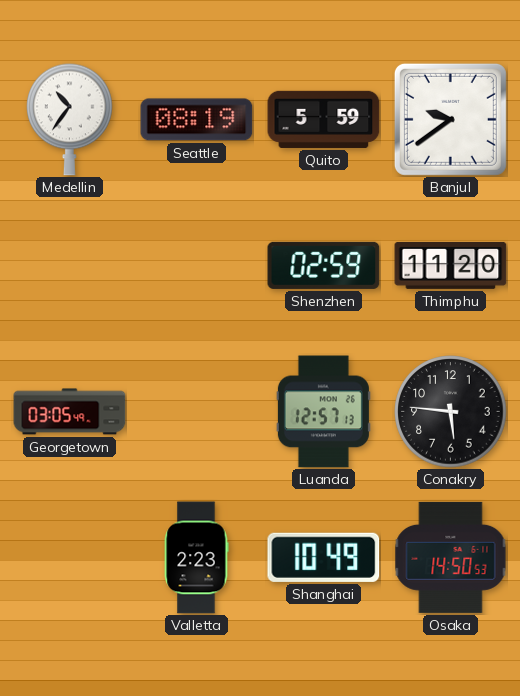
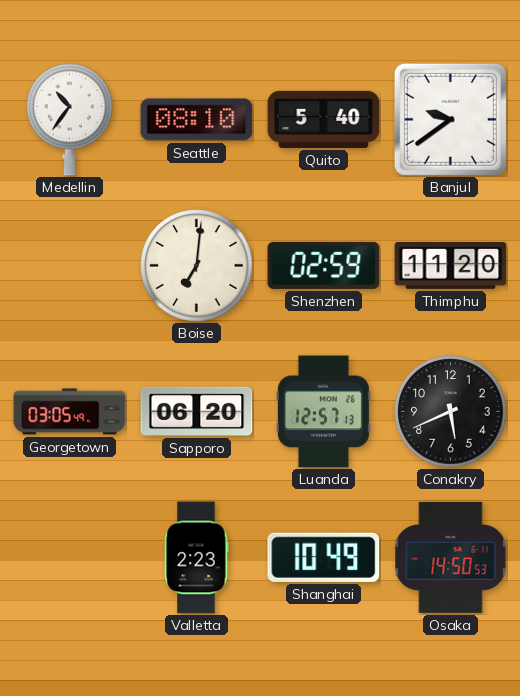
Seattle: 08:19 -> 08:10
Quito: 5:59 -> 5:40
Boise: none -> 7:01
Sapporo: none -> 06:20
Conakry: 5:46 -> 5:41
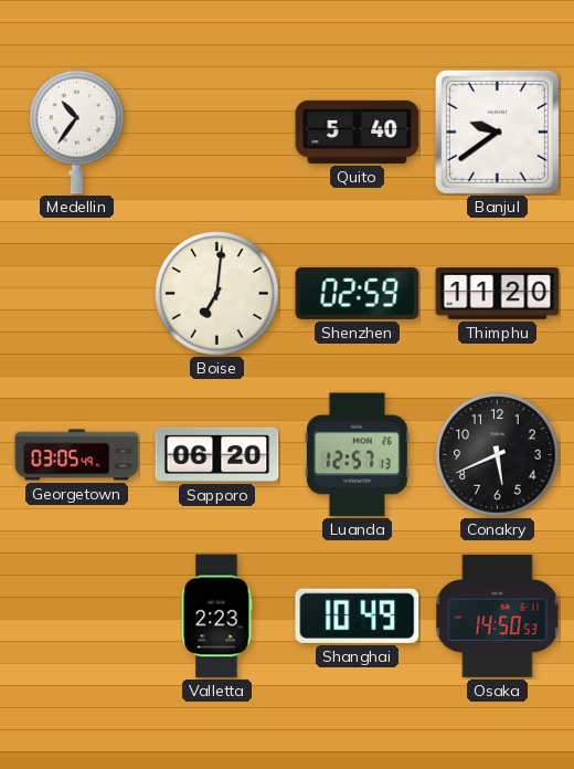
Seattle: 08:10 -> none
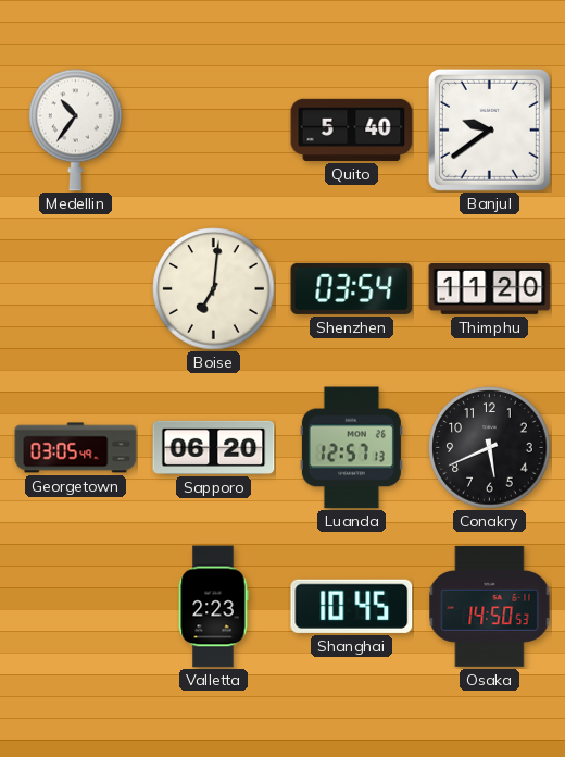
Shenzhen: 02:59 -> 03:54
Shanghai: 10:49 -> 10:45
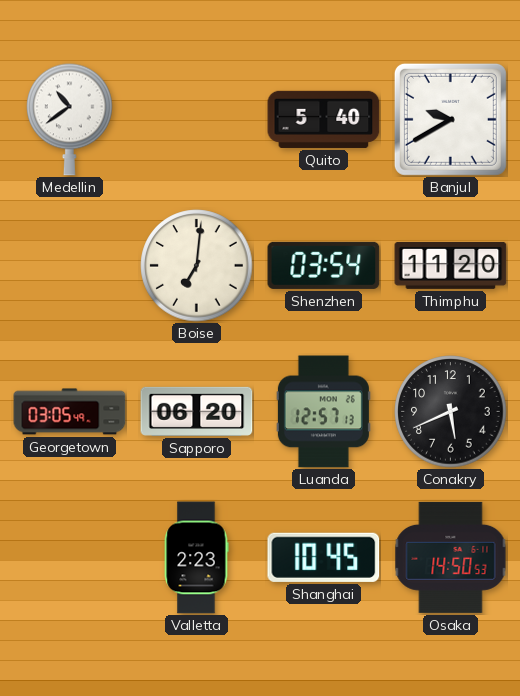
Medellin: 10:36 -> 10:39
Banjul: 9:39 -> 9:40
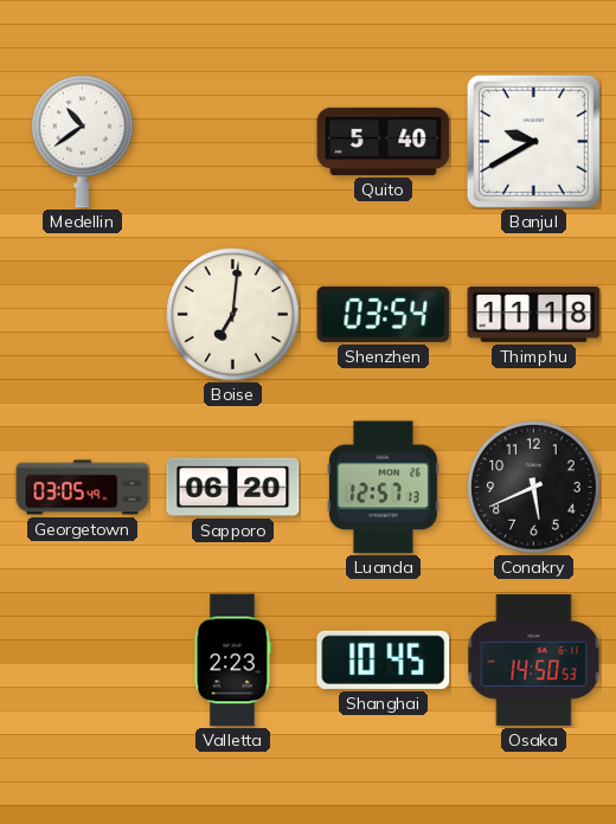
Thimphu: 11:20 -> 11:18
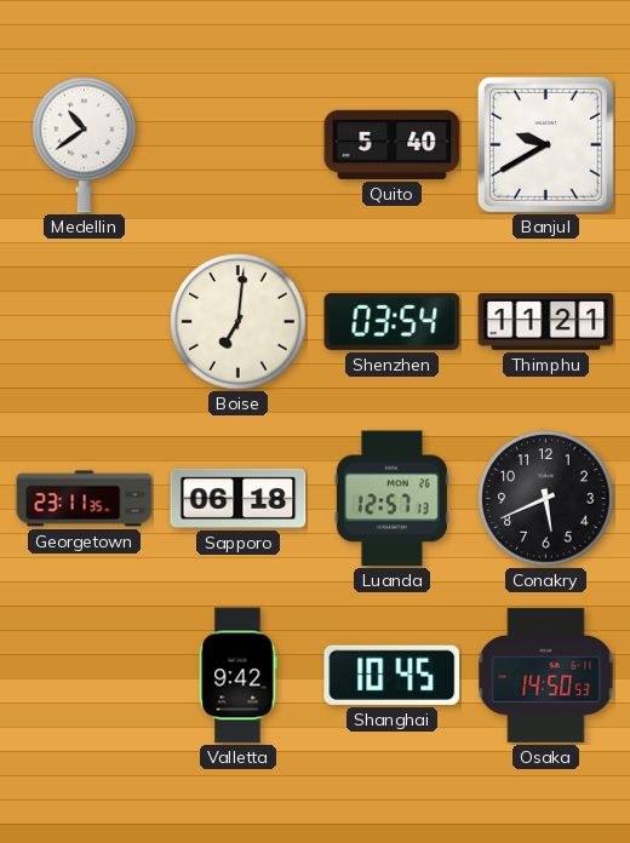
Thimphu: 11:18 -> 11:21
Georgetown: 03:05 -> 23:11
Sapporo: 06:20 -> 06:18
Valletta: 2:23 -> 9:42
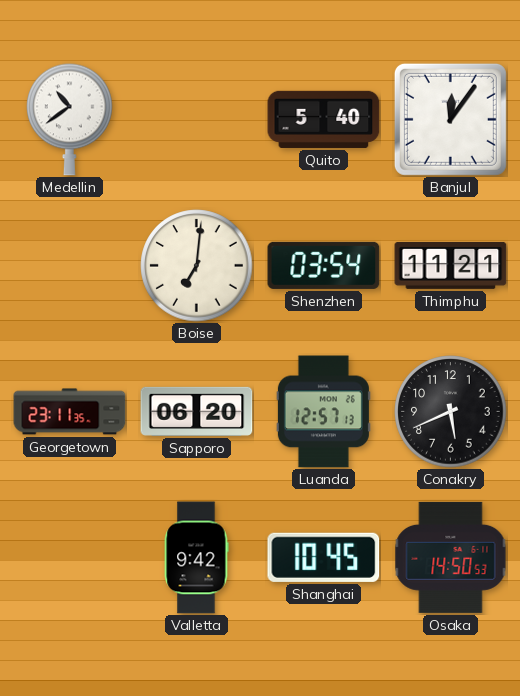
Banjul: 9:40 -> 12:06
Sapporo: 06:18 -> 06:20
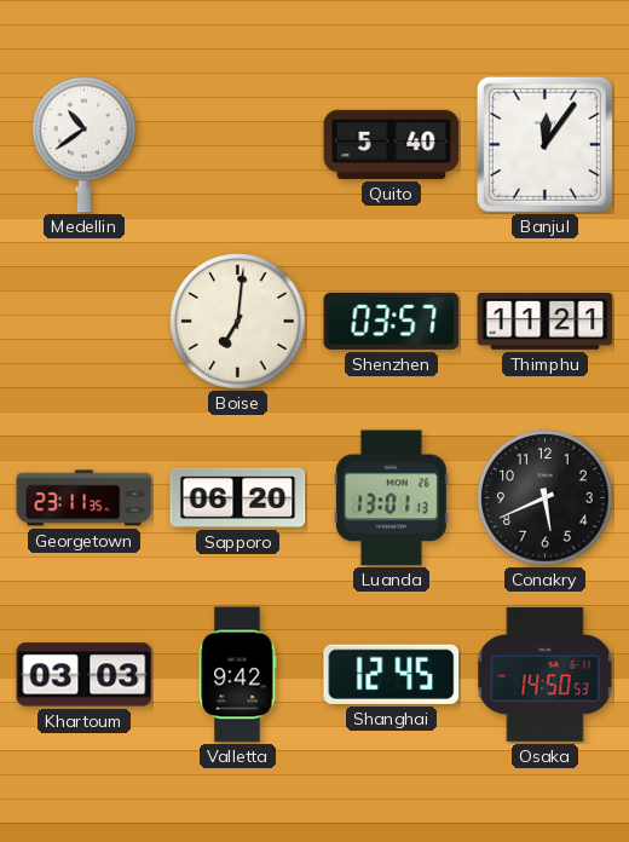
Shenzhen: 03:54 -> 03:57
Luanda: 12:57 -> 13:01
Khartoum: none -> 03:03
Shanghai: 10:45 -> 12:45
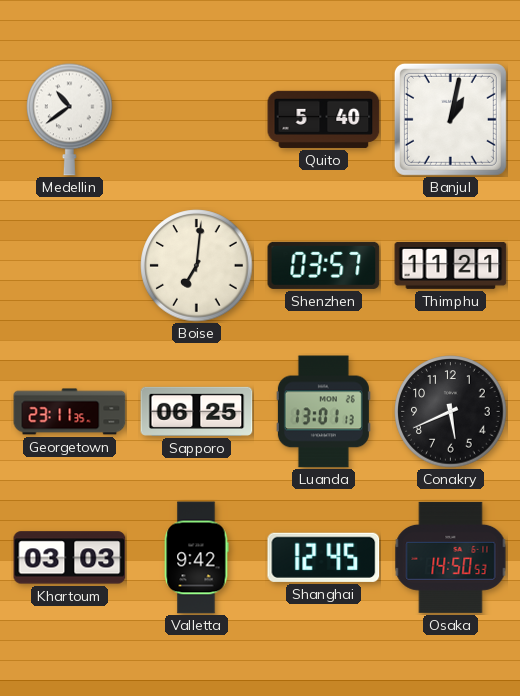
Banjul: 12:06 -> 1:02
Sapporo: 06:20 -> 06:25
